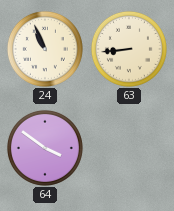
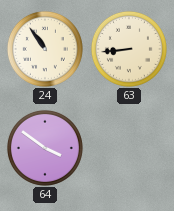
24: 10:56 -> 10:54
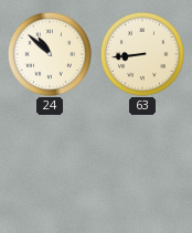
24: 10:54 -> 10:52
64: 3:51 -> none
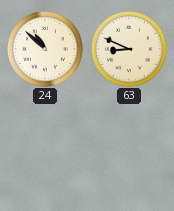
63: 8:44 -> 8:49
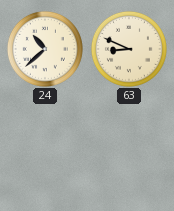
24: 10:52 -> 10:38
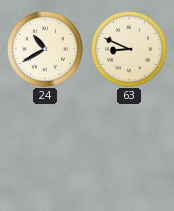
24: 10:38 -> 10:40
